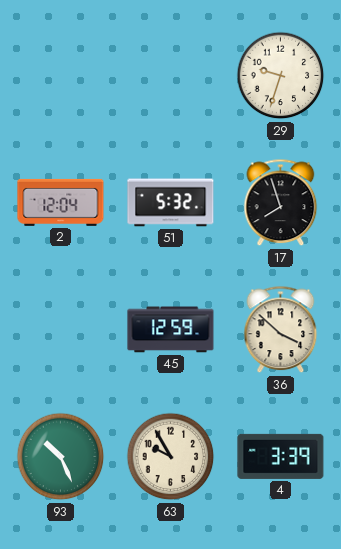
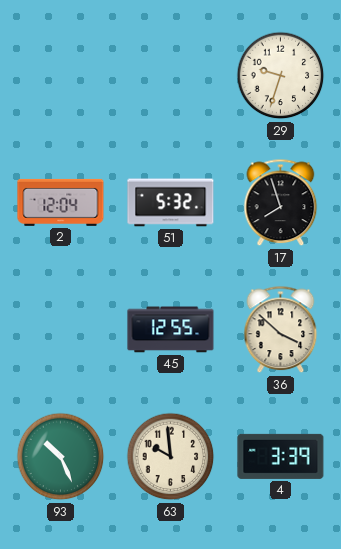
45: 12:59 -> 12:55
63: 9:55 -> 9:59
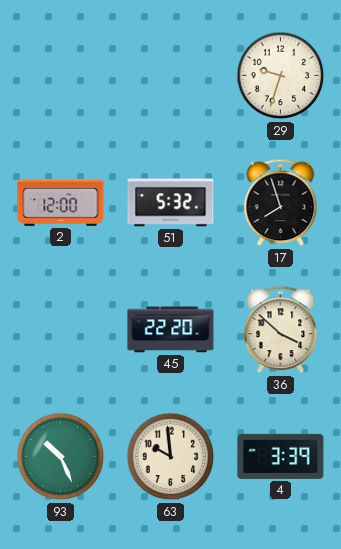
2: 12:04 -> 12:00
45: 12:55 -> 22:20
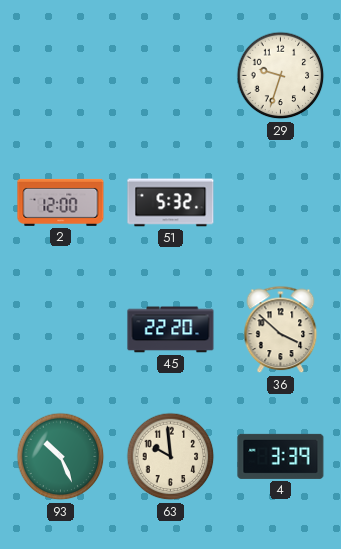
17: 7:57 -> none
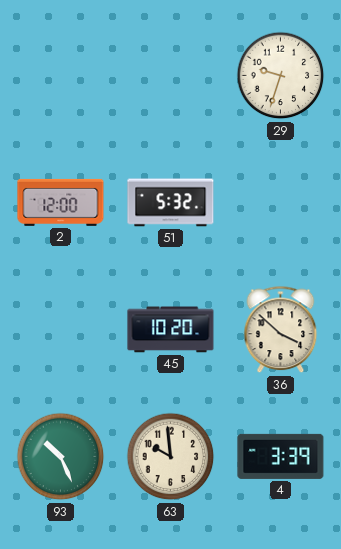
45: 22:20 -> 10:20
